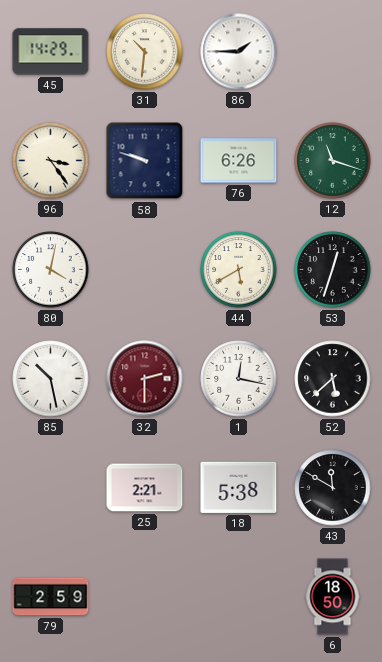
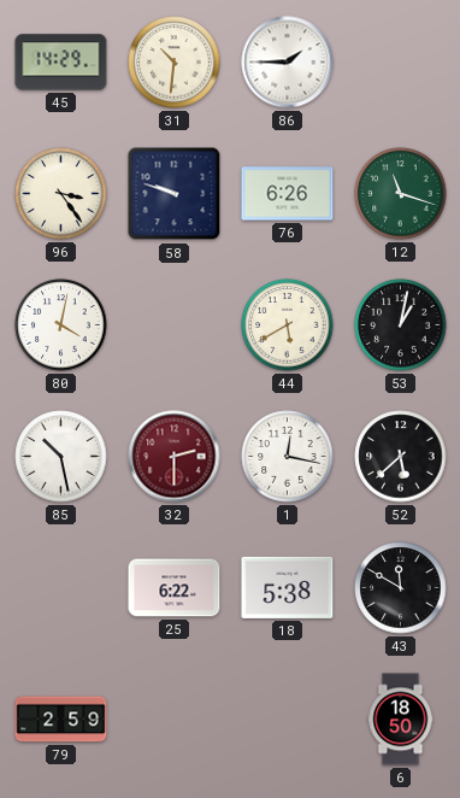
53: 12:33 -> 1:02
25: 2:21 -> 6:22
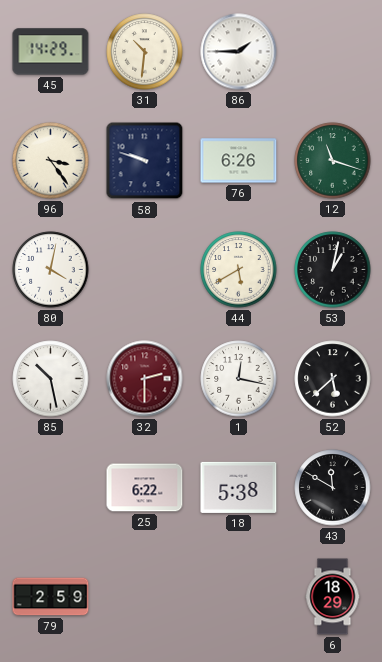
6: 18:50 -> 18:29
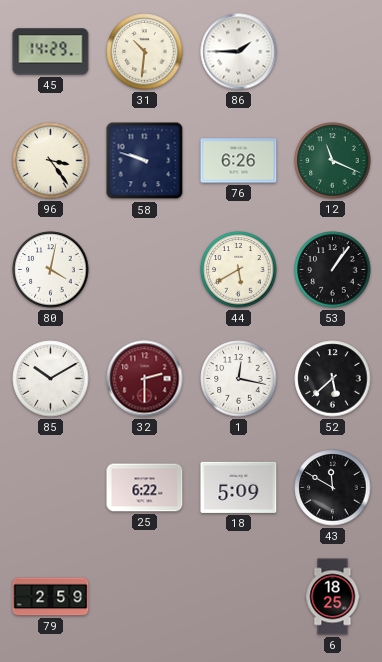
12: 11:18 -> 11:19
53: 1:02 -> 1:06
85: 10:28 -> 10:10
18: 5:38 -> 5:09
6: 18:29 -> 18:25
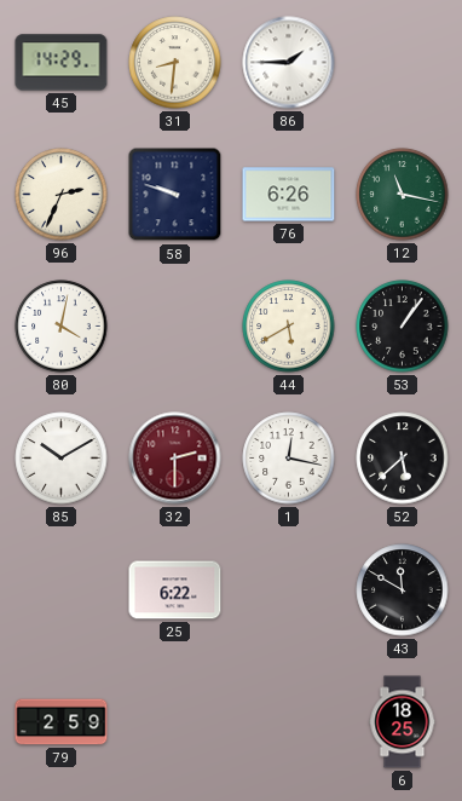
31: 10:31 -> 8:31
96: 3:24 -> 2:34
12: 11:19 -> 11:17
18: 5:09 -> none
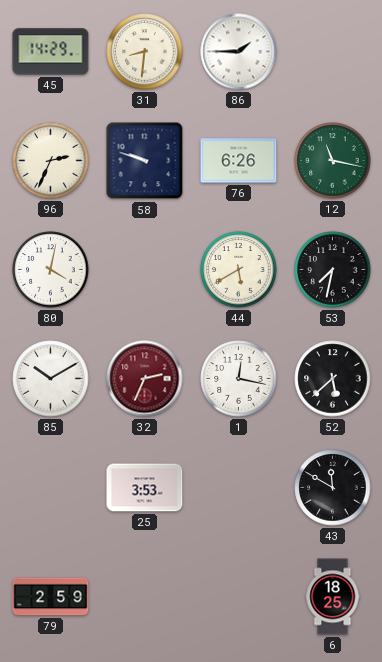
53: 1:06 -> 7:32
32: 2:30 -> 2:34
25: 6:22 -> 3:53
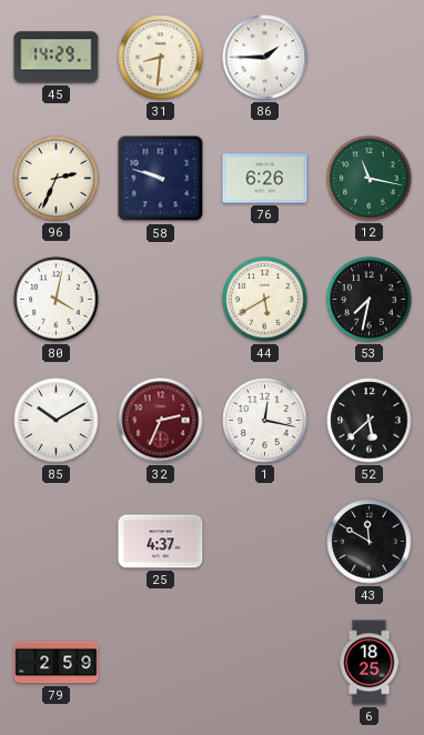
25: 3:53 -> 4:37
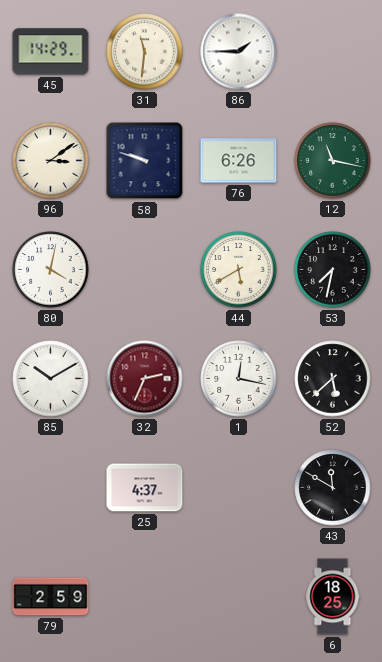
31: 8:31 -> 11:31
96: 2:34 -> 3:09
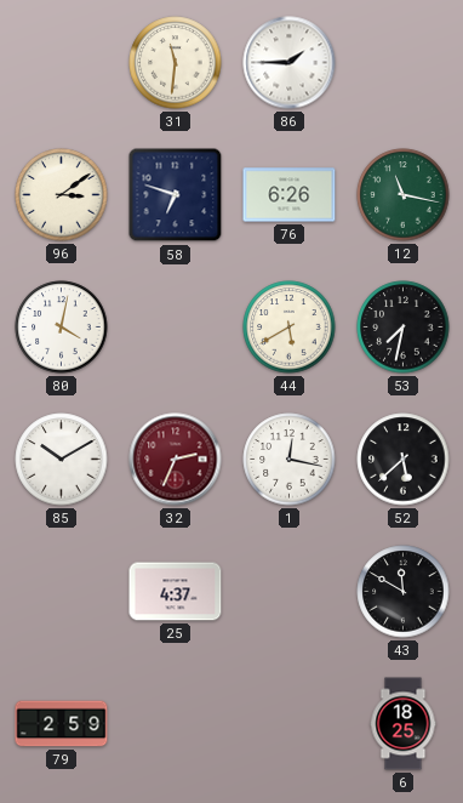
45: 14:29 -> none
58: 9:48 -> 6:48
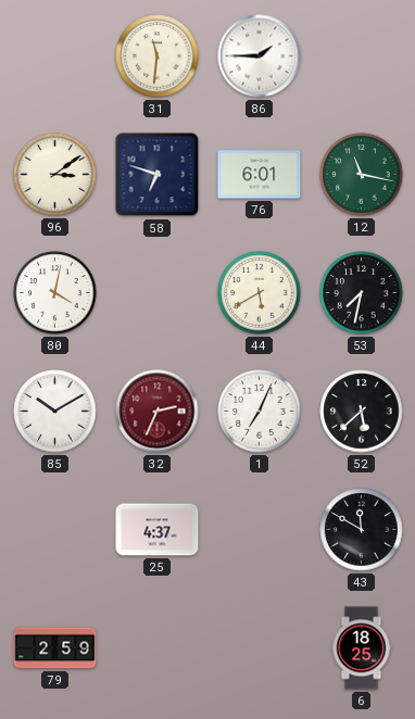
76: 6:26 -> 6:01
1: 12:17 -> 7:04
